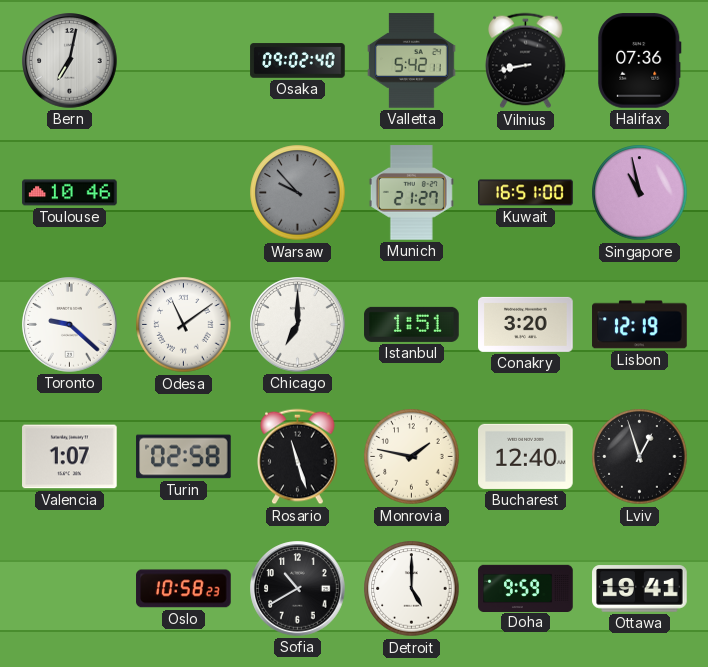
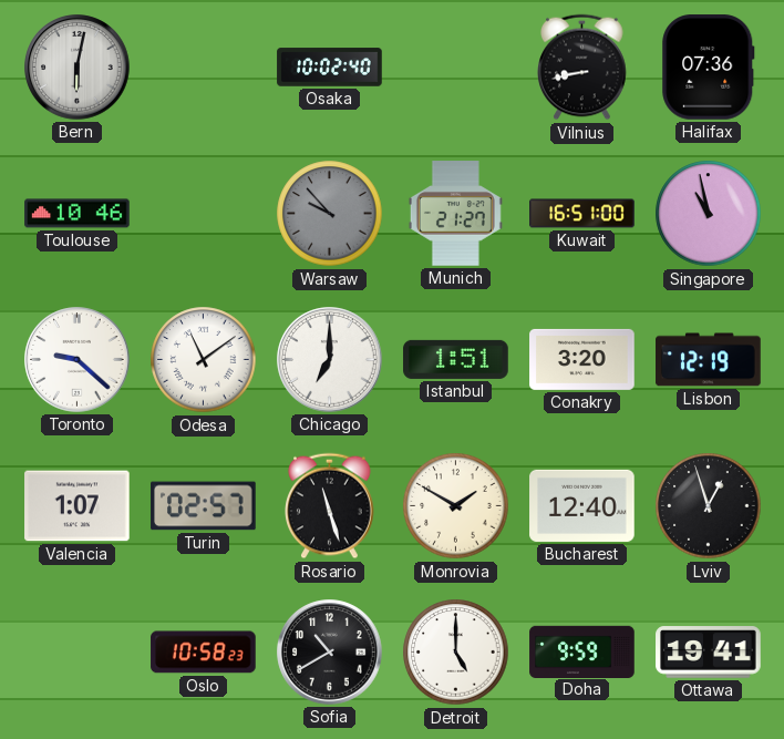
Bern: 7:02 -> 6:02
Osaka: 09:02 -> 10:02
Valletta: 5:42 -> none
Turin: 02:58 -> 02:57
Monrovia: 1:47 -> 1:50
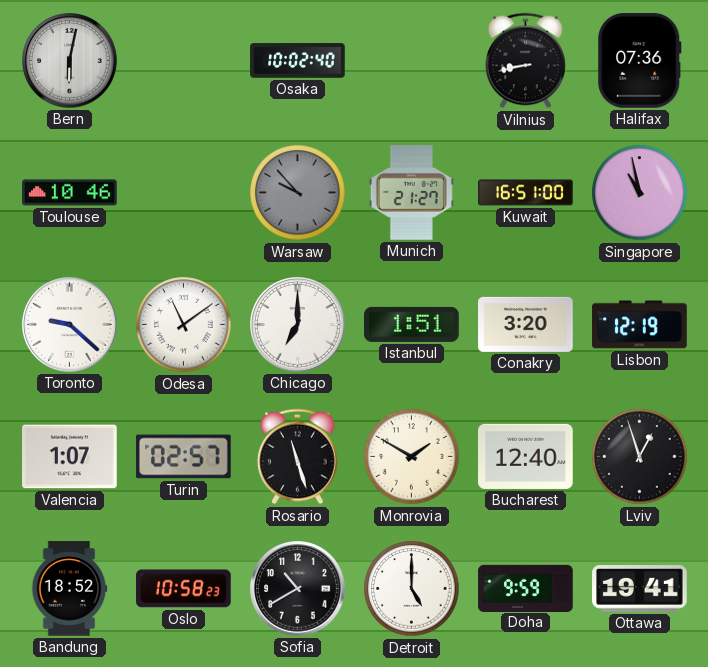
Bandung: none -> 18:52
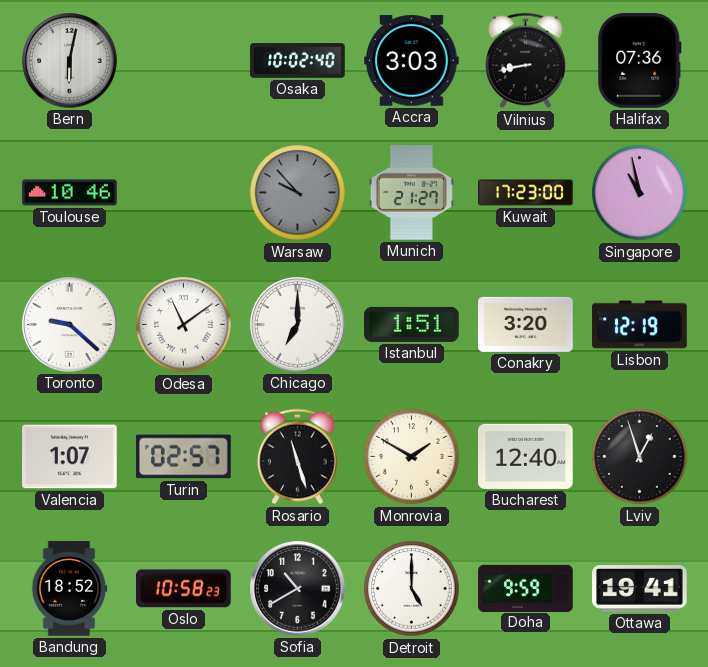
Accra: none -> 3:03
Kuwait: 16:51 -> 17:23
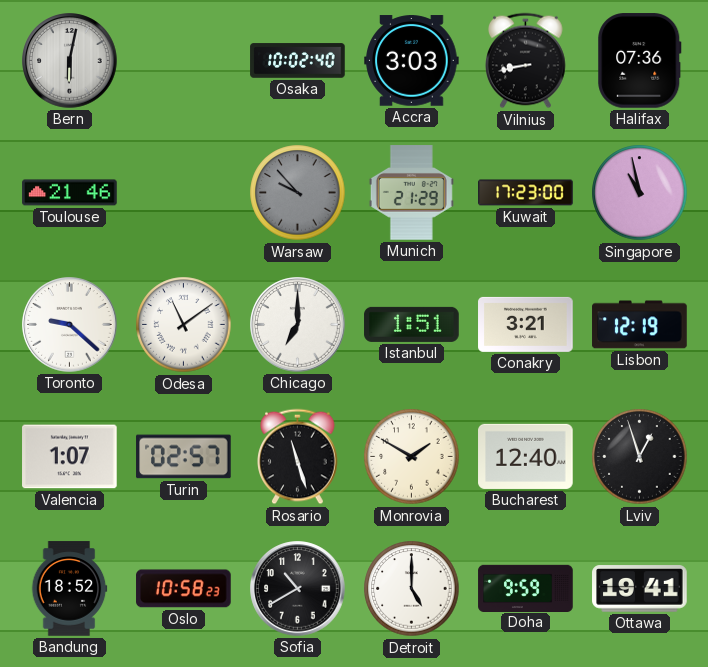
Toulouse: 10:46 -> 21:46
Munich: 21:27 -> 21:29
Conakry: 3:20 -> 3:21
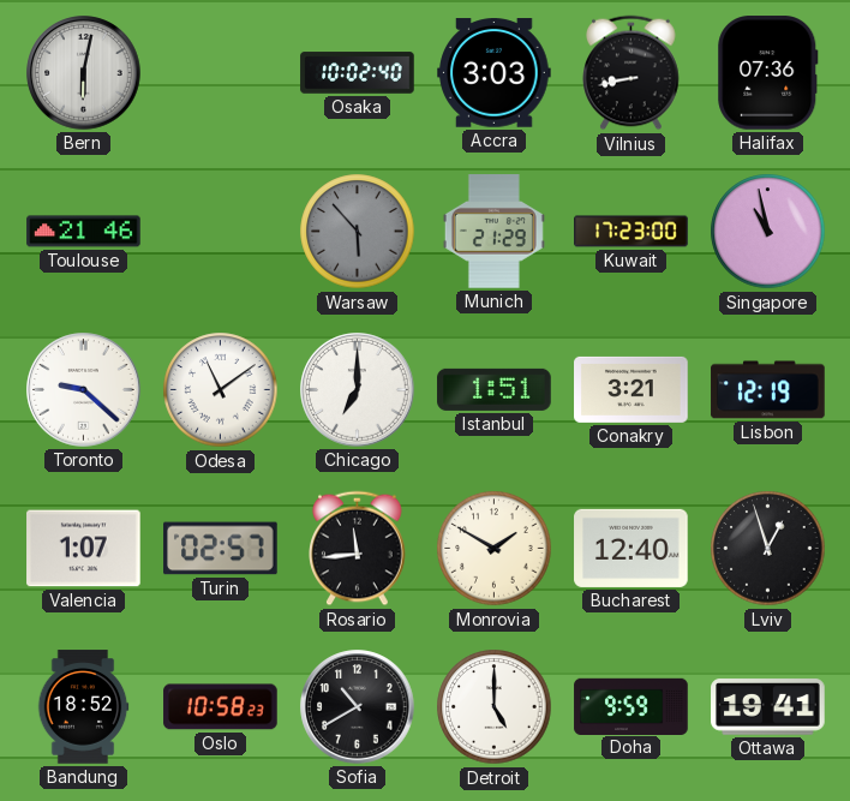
Warsaw: 9:53 -> 5:53
Rosario: 11:27 -> 11:44
